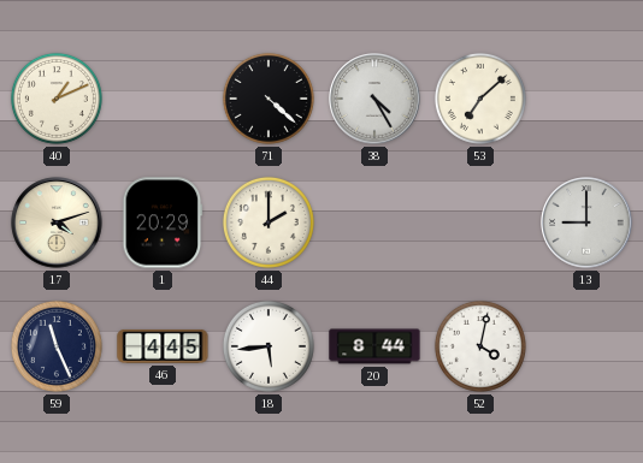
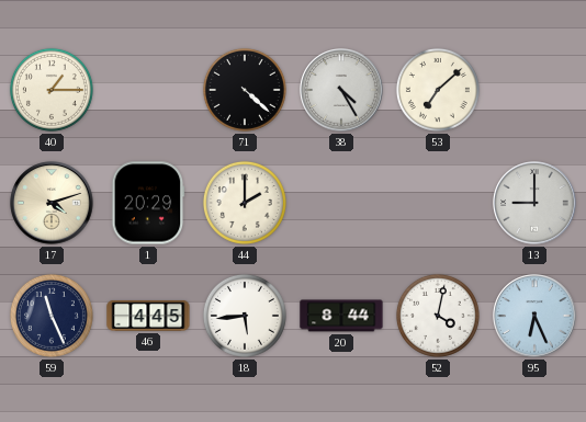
40: 1:11 -> 1:15
95: none -> 6:26
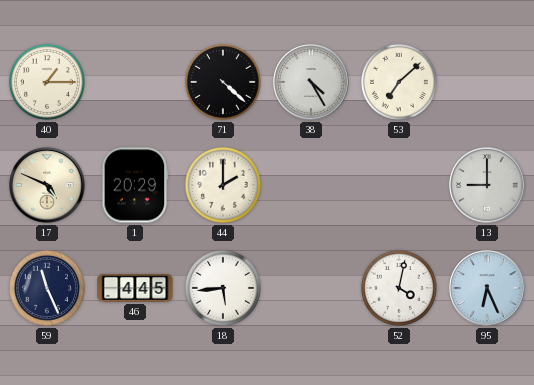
17: 4:12 -> 4:49
20: 8:44 -> none
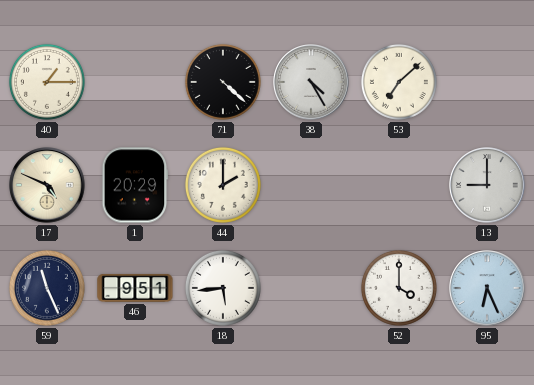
46: 4:45 -> 9:51
52: 4:02 -> 4:00
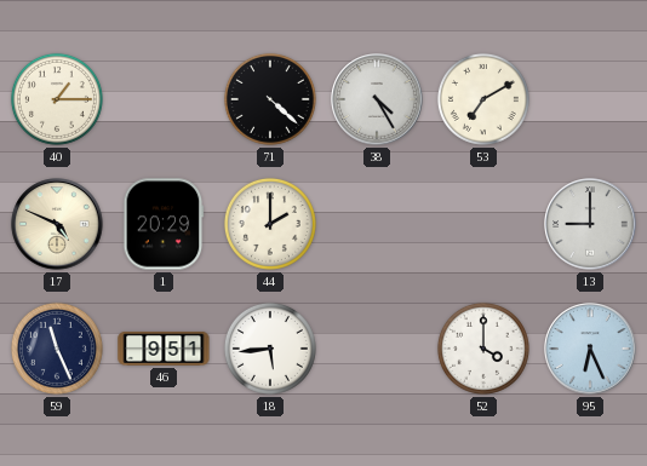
53: 7:08 -> 7:10
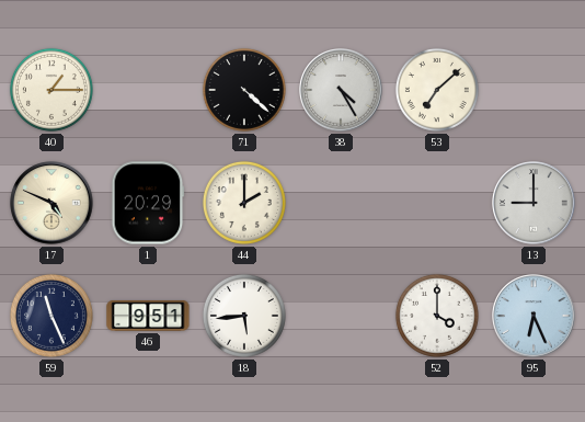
53: 7:10 -> 7:08
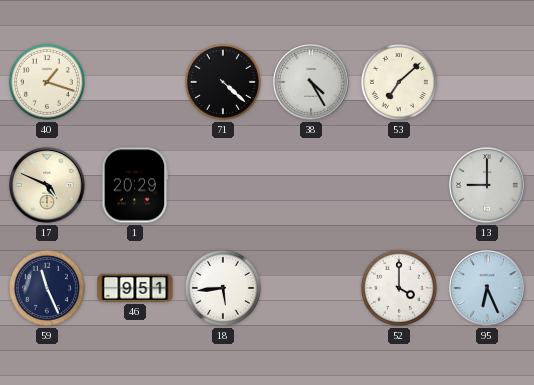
40: 1:15 -> 1:18
44: 2:00 -> none
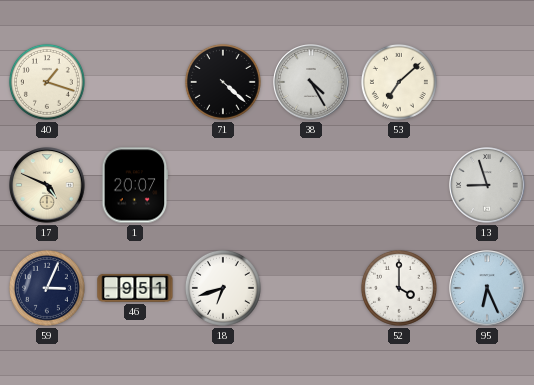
1: 20:29 -> 20:07
13: 9:00 -> 8:57
59: 11:26 -> 3:04
18: 5:44 -> 6:42
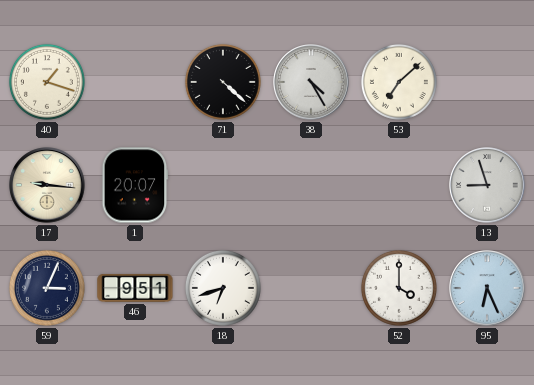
17: 4:49 -> 9:16
